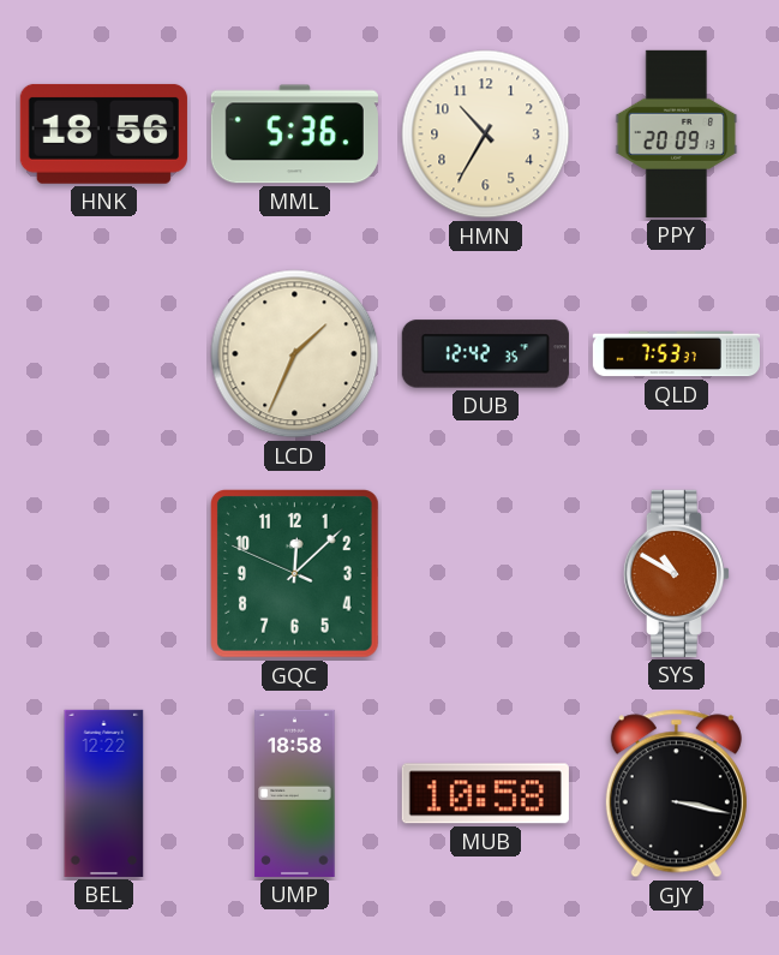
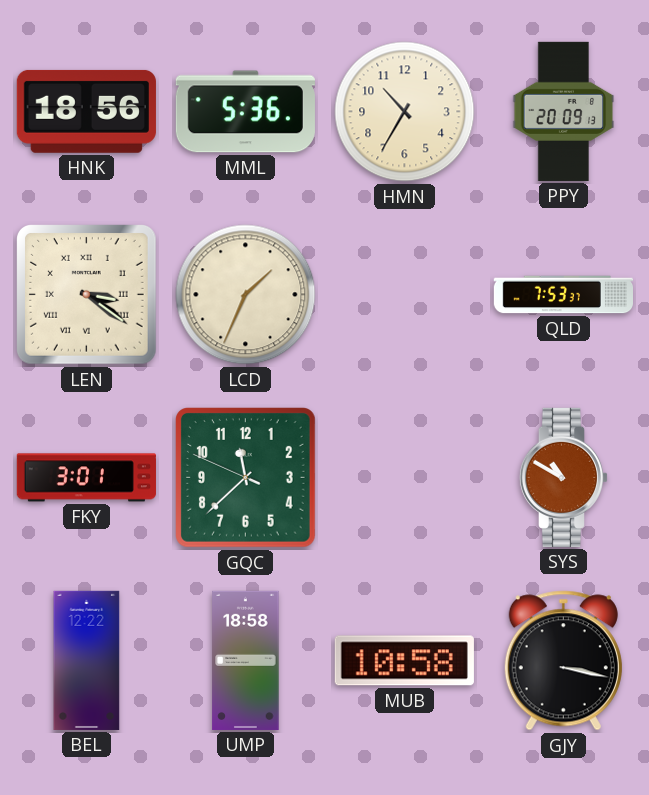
LEN: none -> 3:21
DUB: 12:42 -> none
FKY: none -> 3:01
GQC: 12:07 -> 11:37
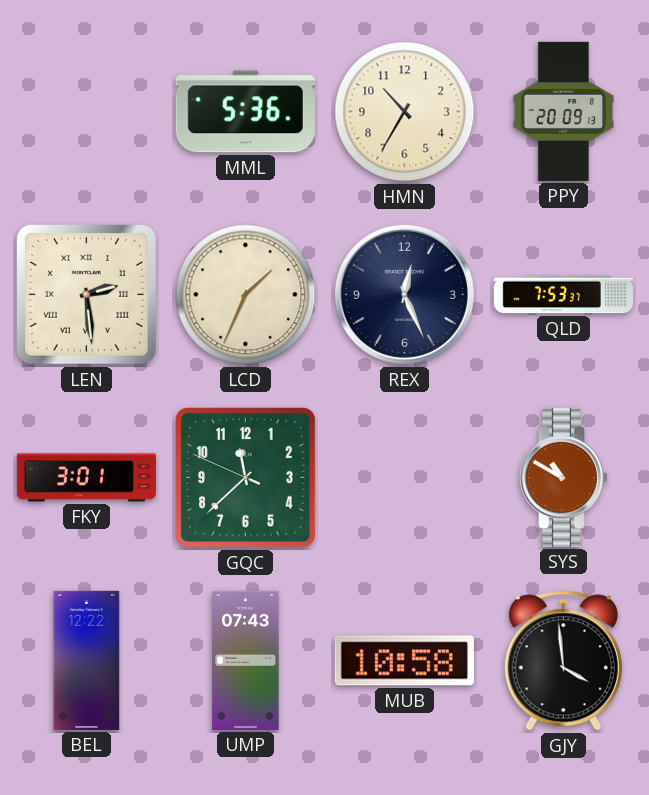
HNK: 18:56 -> none
LEN: 3:21 -> 2:29
REX: none -> 12:26
UMP: 18:58 -> 07:43
GJY: 3:17 -> 3:59
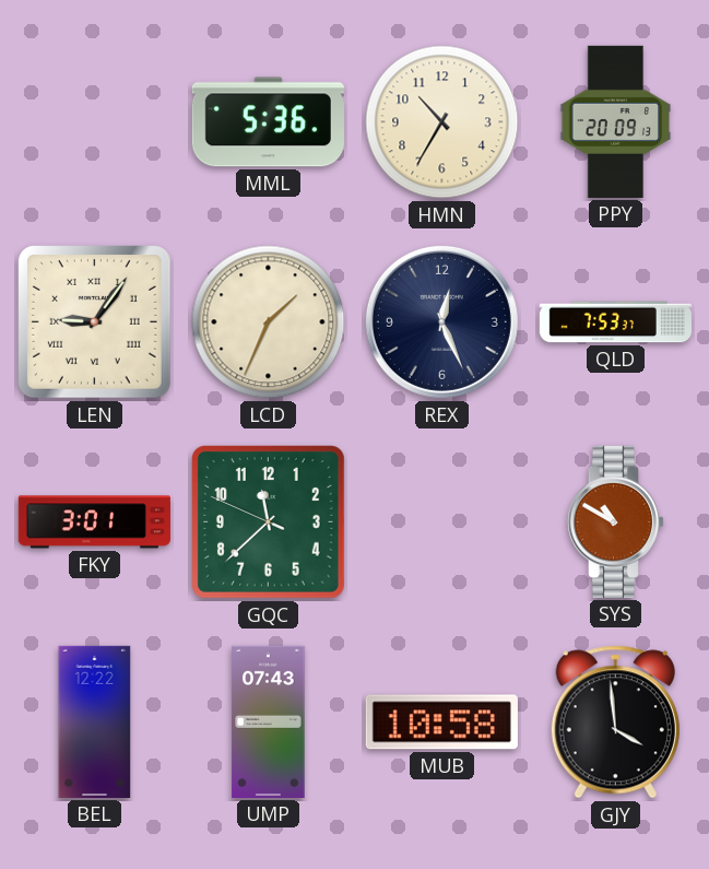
LEN: 2:29 -> 9:06
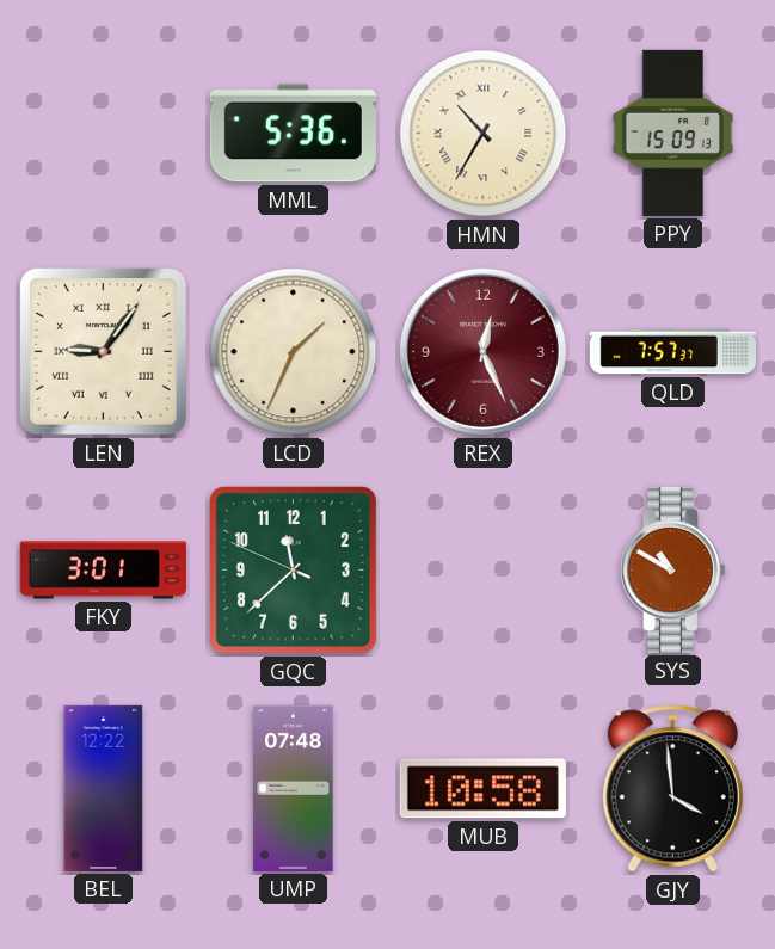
HMN numerals: Arabic -> Roman
PPY: 20:09 -> 15:09
REX dial: navy -> burgundy
QLD: 7:53 -> 7:57
UMP: 07:43 -> 07:48
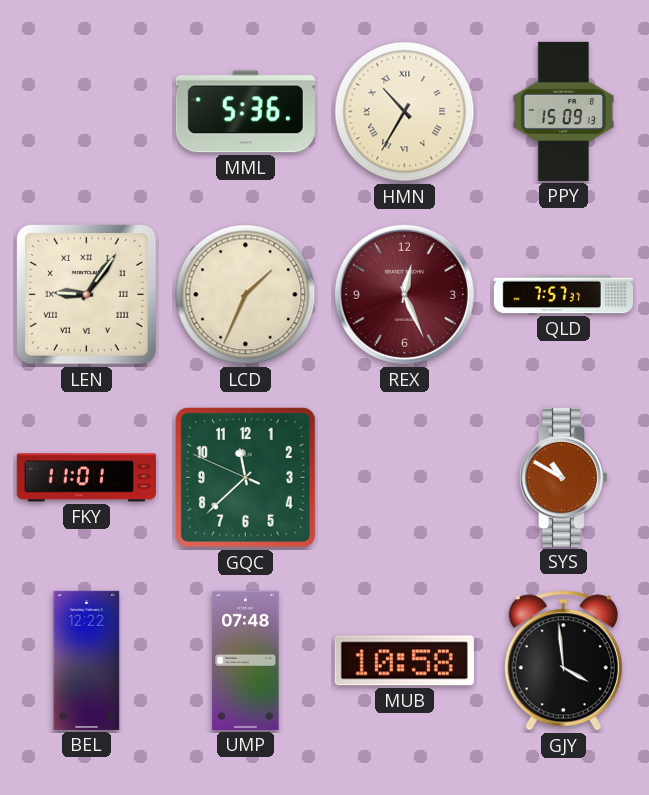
FKY: 3:01 -> 11:01
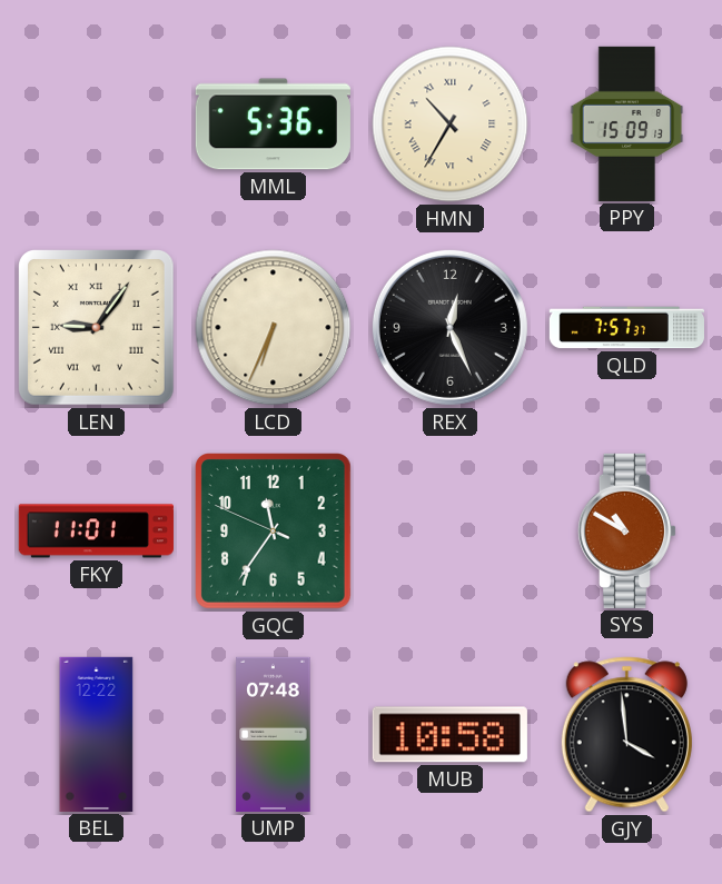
LCD: 1:34 -> 6:34
REX dial: burgundy -> black
GQC: 11:37 -> 11:35
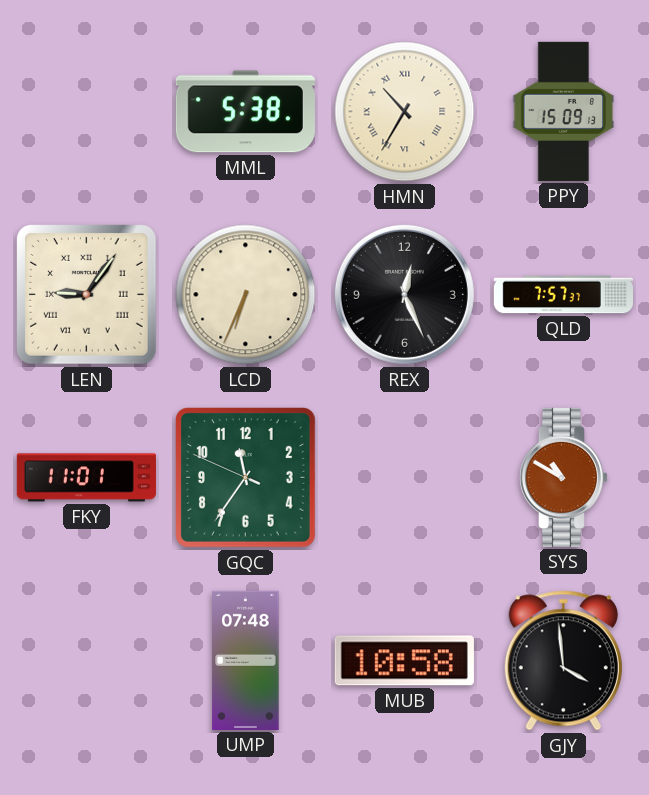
MML: 5:36 -> 5:38
BEL: 12:22 -> none
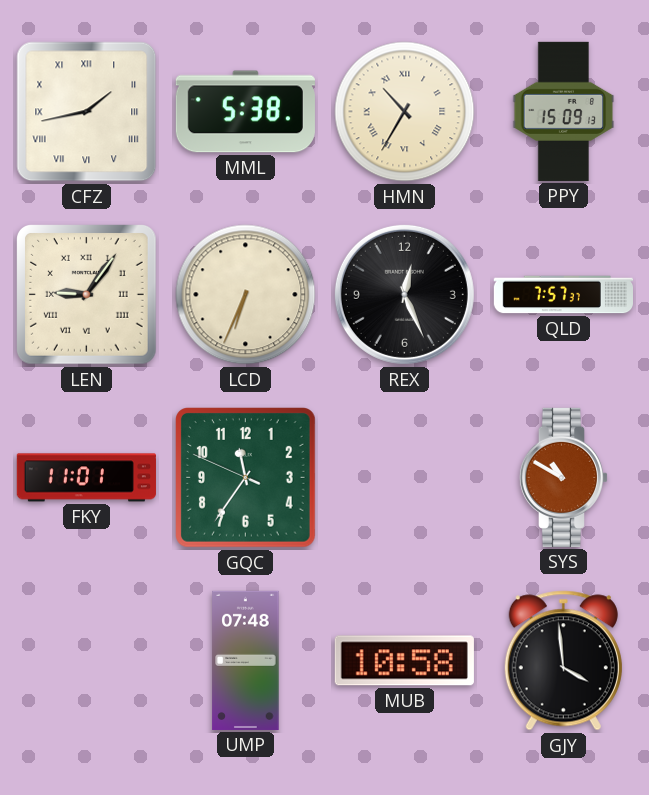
CFZ: none -> 1:43
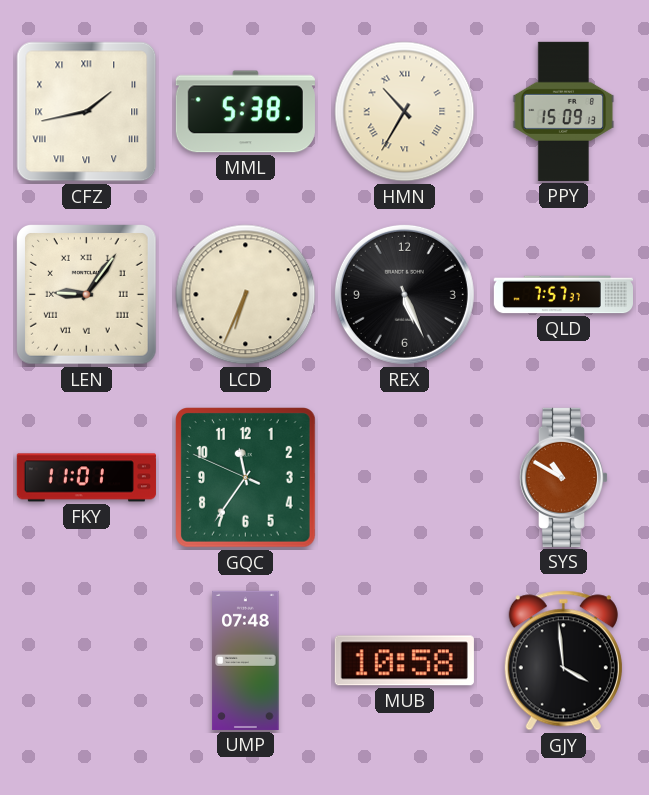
REX: 12:26 -> 5:26
